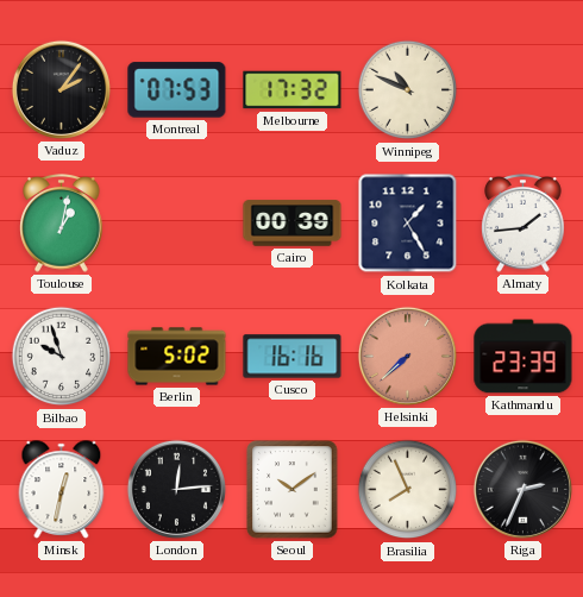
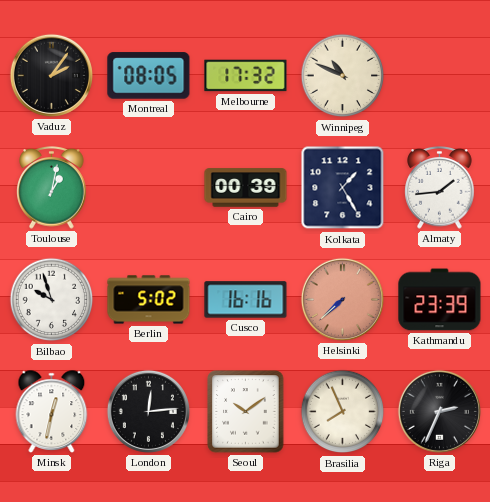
Montreal: 07:53 -> 08:05
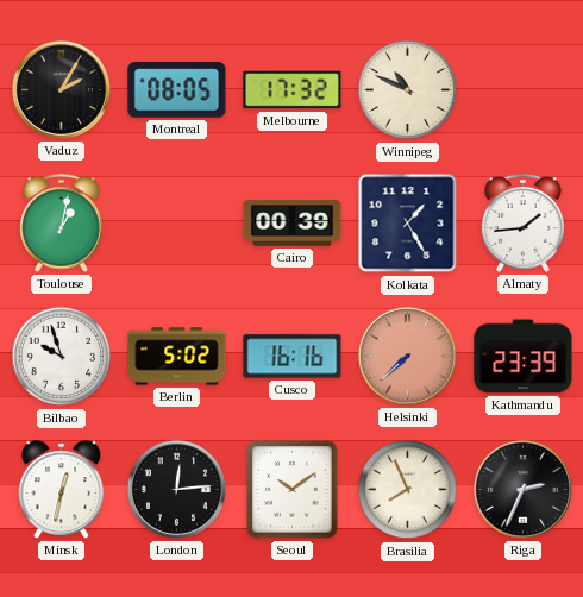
Vaduz: 2:06 -> 2:05
